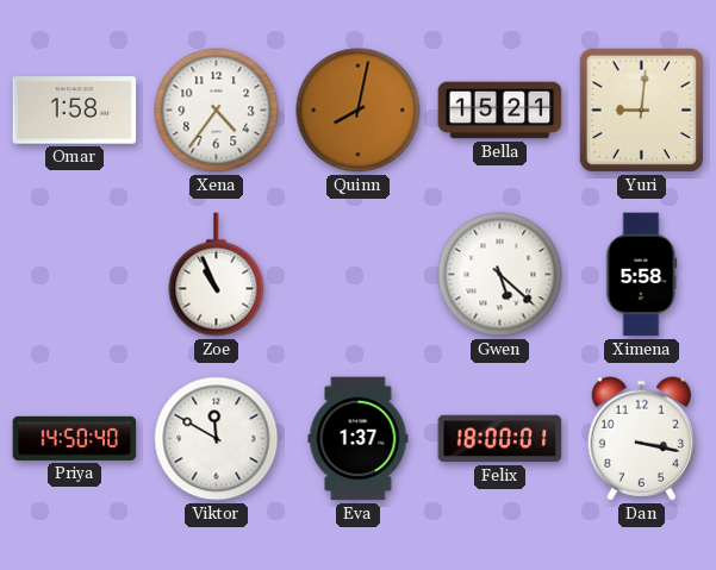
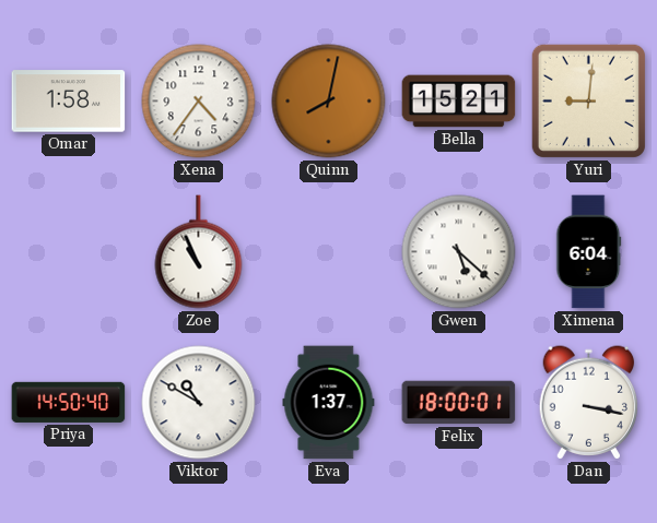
Ximena: 5:58 -> 6:04
Viktor: 11:50 -> 10:50
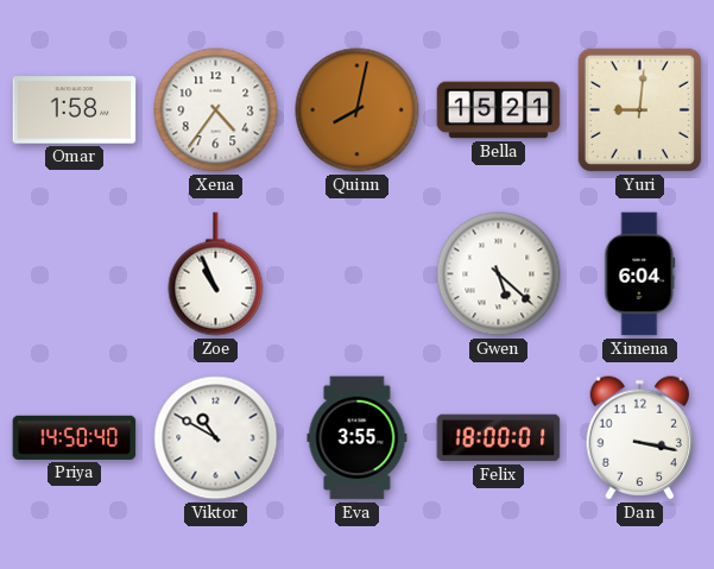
Eva: 1:37 -> 3:55
